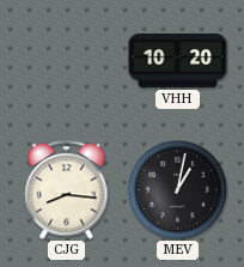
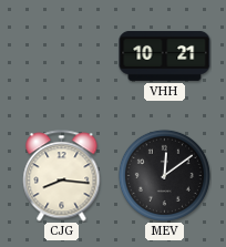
VHH: 10:20 -> 10:21
MEV: 1:02 -> 12:09
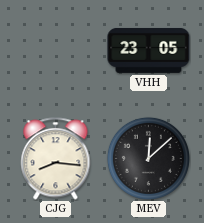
VHH: 10:21 -> 23:05
MEV: 12:09 -> 12:08
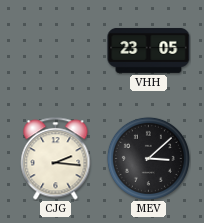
CJG: 8:16 -> 2:16
MEV: 12:08 -> 3:08
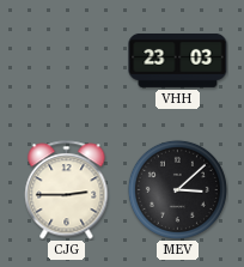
VHH: 23:05 -> 23:03
CJG: 2:16 -> 2:45
